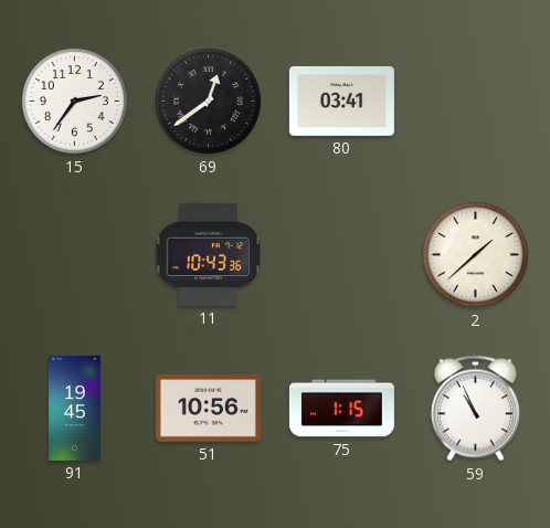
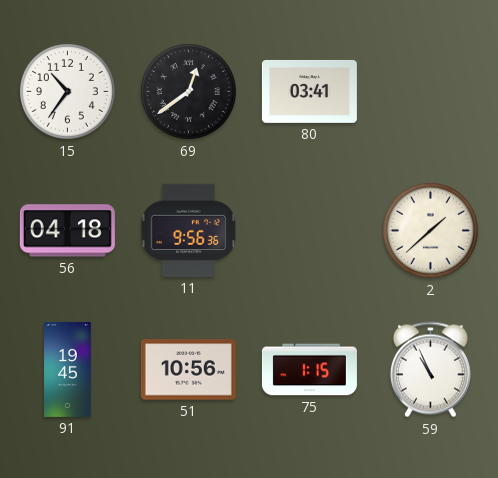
15: 2:36 -> 10:36
56: none -> 04:18
11: 10:43 -> 9:56
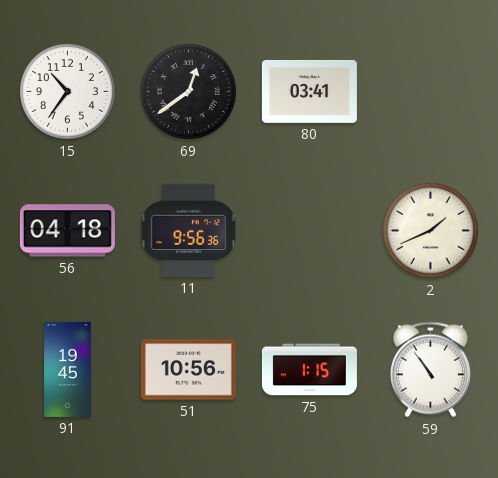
2: 1:38 -> 1:41
59: 10:56 -> 10:54
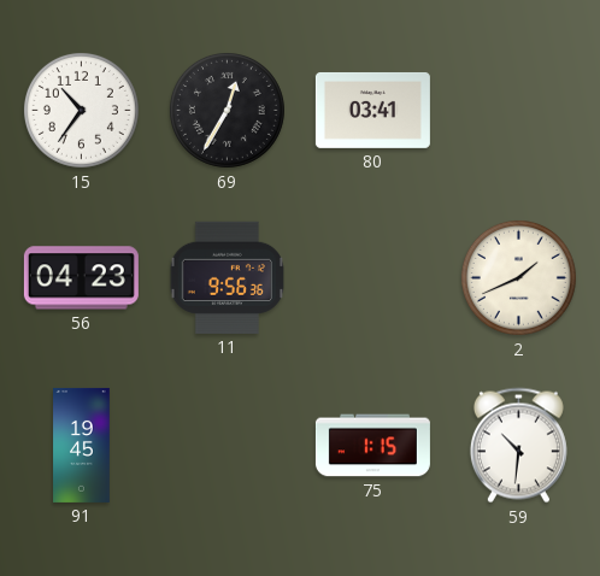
69: 12:39 -> 12:35
56: 04:18 -> 04:23
51: 10:56 -> none
59: 10:54 -> 10:31
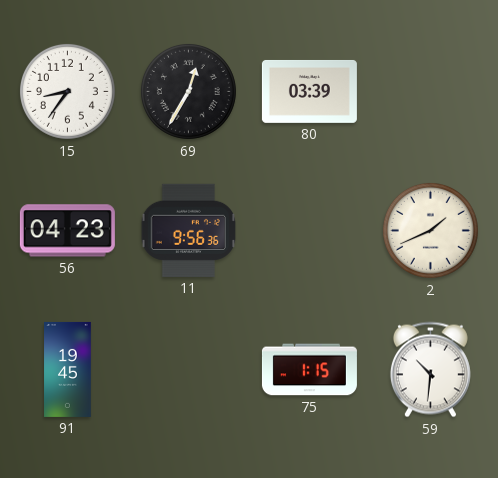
15: 10:36 -> 8:36
80: 03:41 -> 03:39
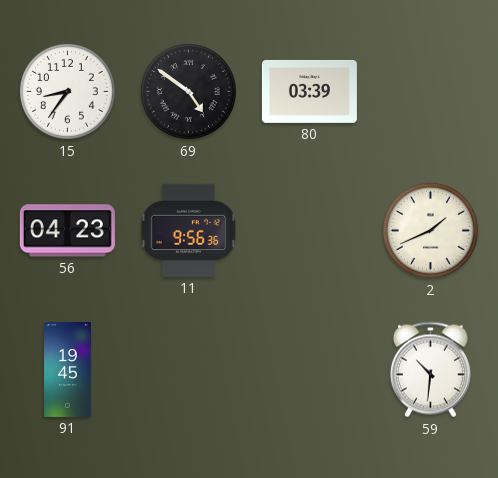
69: 12:35 -> 4:51
75: 1:15 -> none
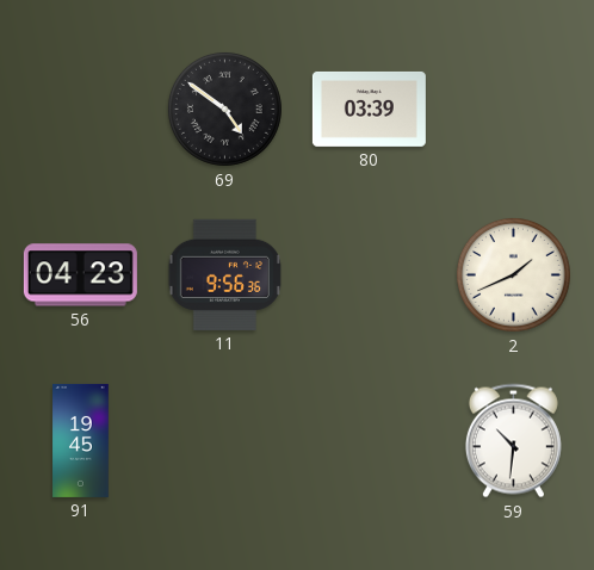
15: 8:36 -> none
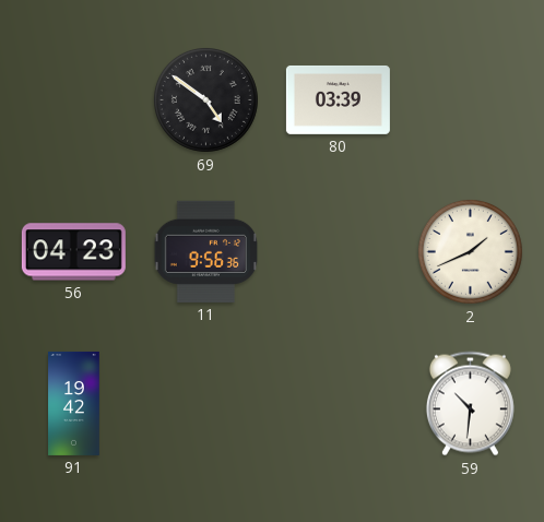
91: 19:45 -> 19:42
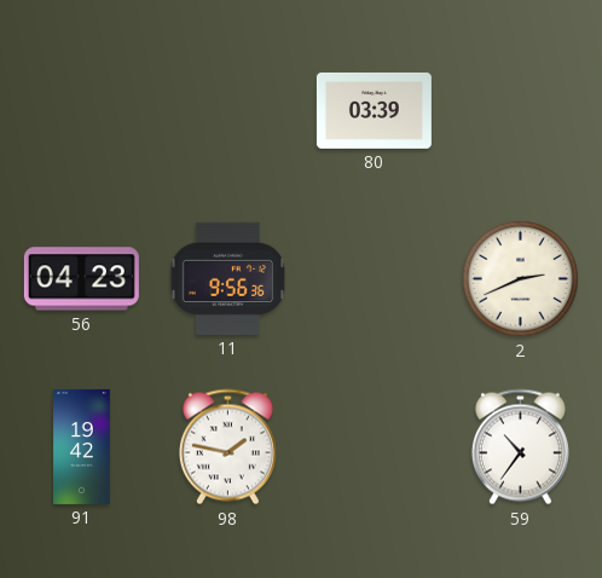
69: 4:51 -> none
2: 1:41 -> 2:41
98: none -> 1:47
59: 10:31 -> 10:36
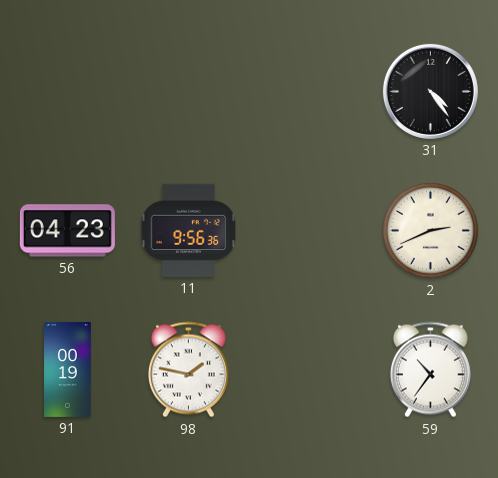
80: 03:39 -> none
31: none -> 4:24
91: 19:42 -> 00:19
